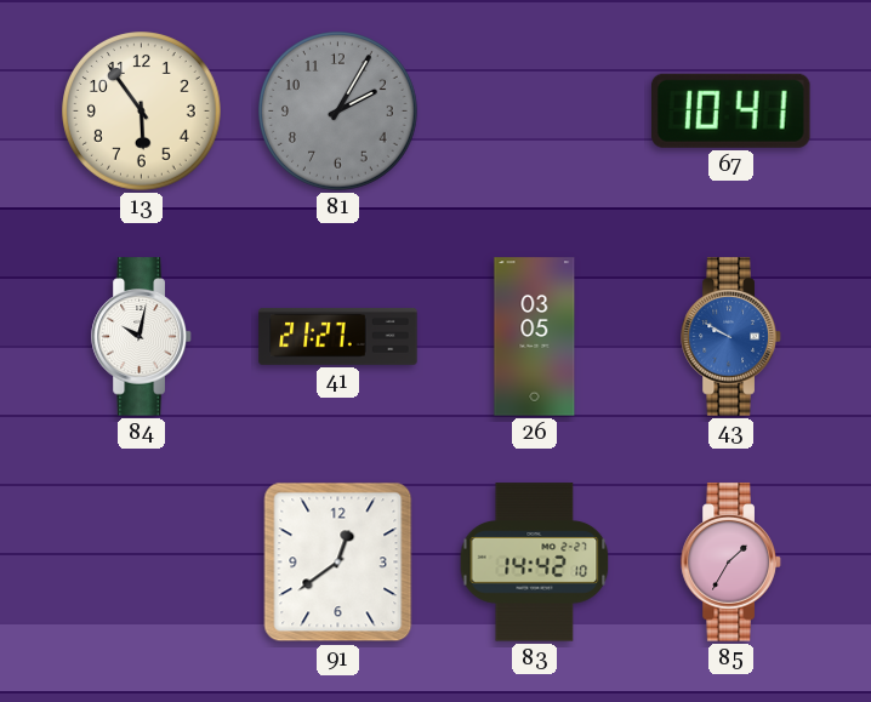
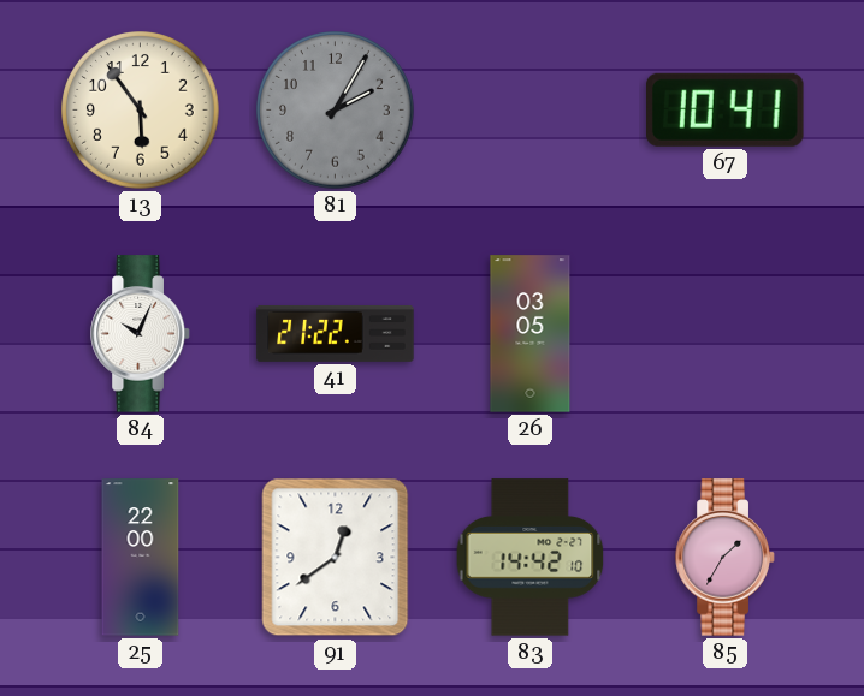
84: 10:02 -> 10:04
41: 21:27 -> 21:22
43: 9:50 -> none
25: none -> 22:00
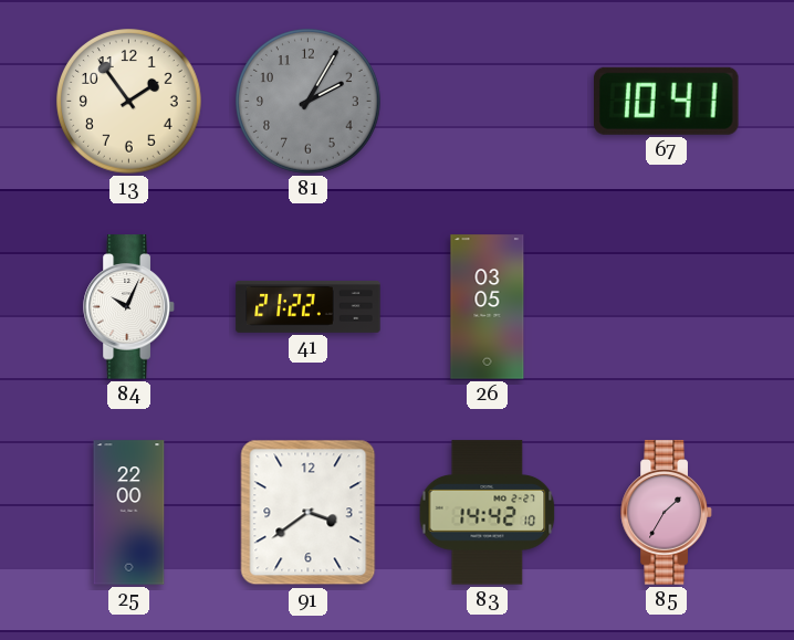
13: 5:54 -> 1:54
91: 12:39 -> 3:39
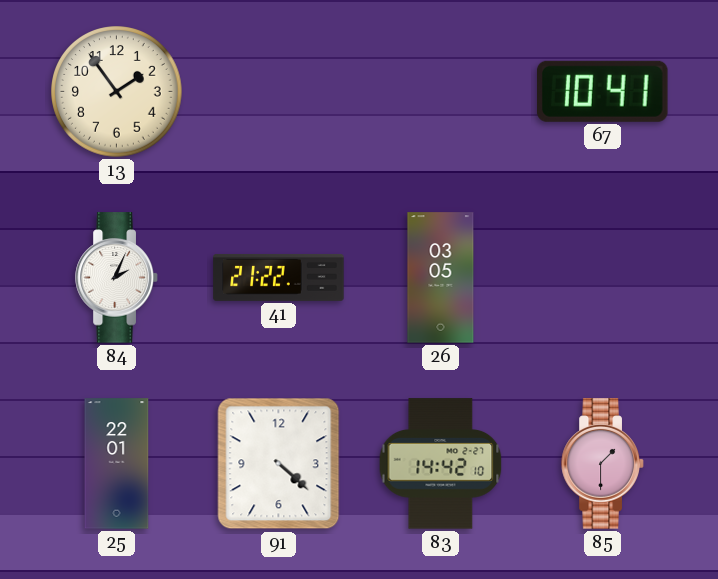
81: 2:05 -> none
84: 10:04 -> 2:04
25: 22:00 -> 22:01
91: 3:39 -> 4:22
85: 1:35 -> 1:30
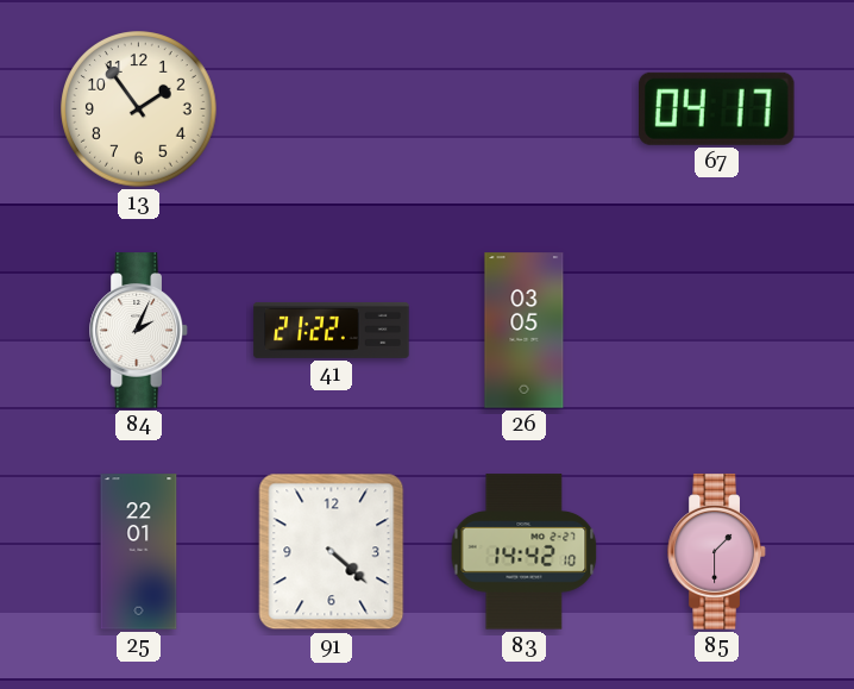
67: 10:41 -> 04:17
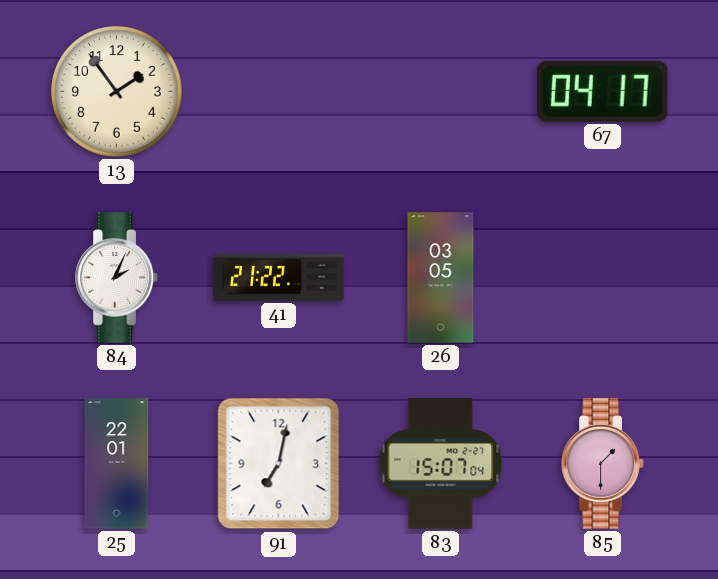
91: 4:22 -> 7:02
83: 14:42 -> 15:07
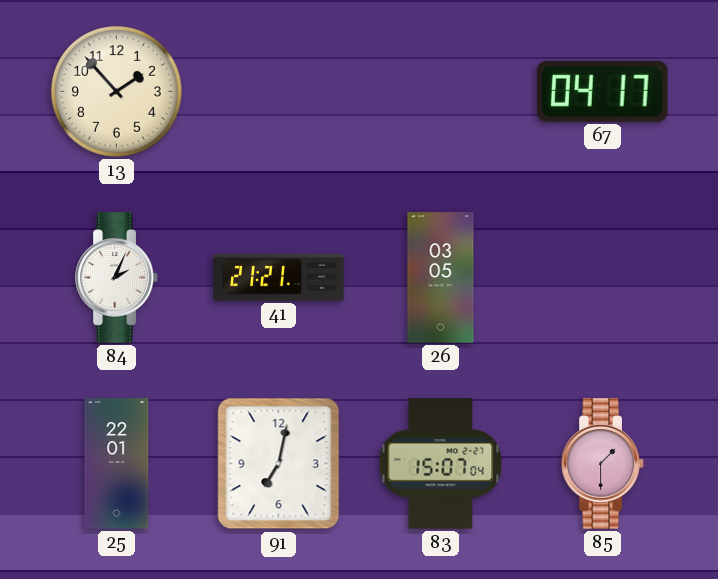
13: 1:54 -> 1:53
41: 21:22 -> 21:21
